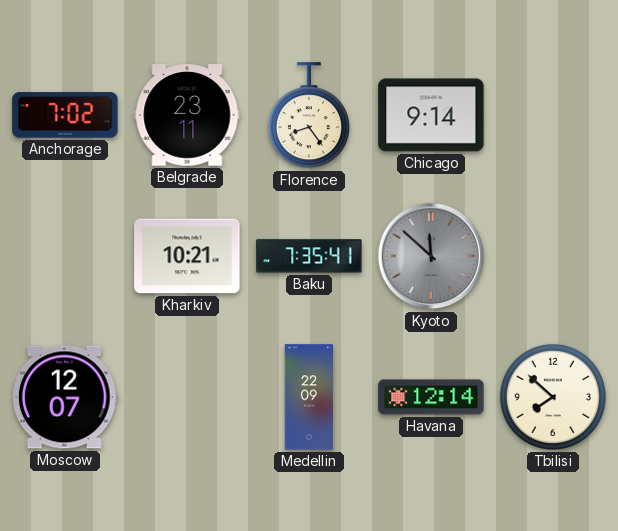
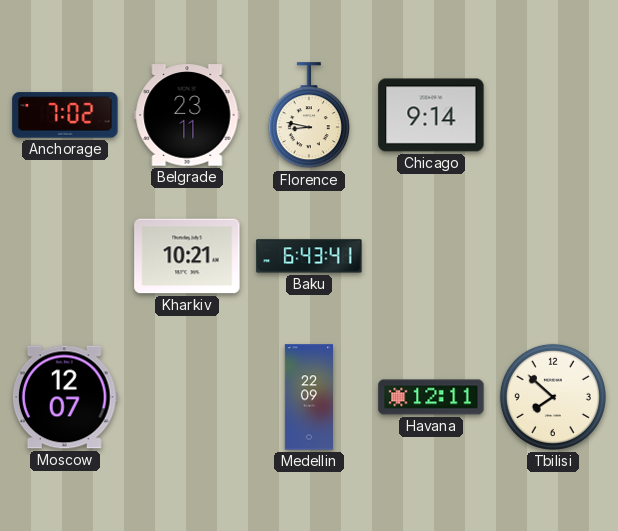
Florence: 8:24 -> 8:47
Baku: 7:35 -> 6:43
Kyoto: 11:52 -> none
Havana: 12:14 -> 12:11
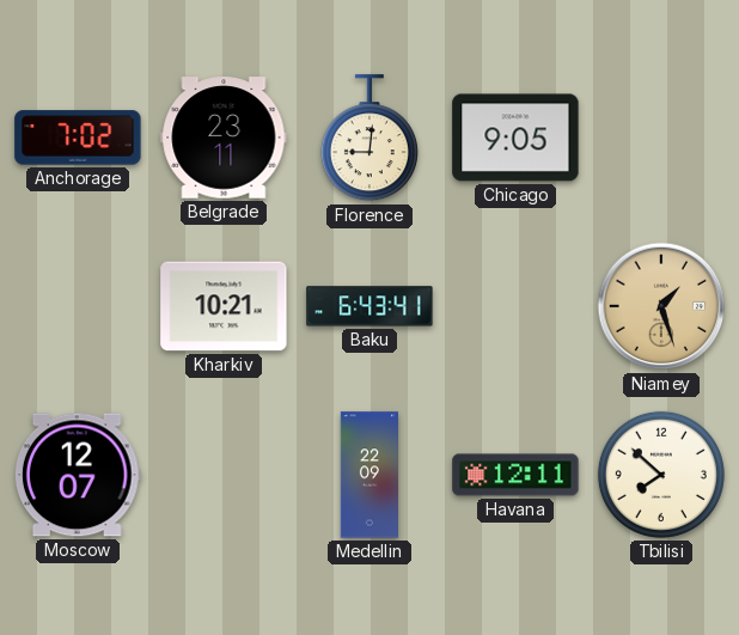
Florence: 8:47 -> 9:01
Chicago: 9:14 -> 9:05
Niamey: none -> 1:27
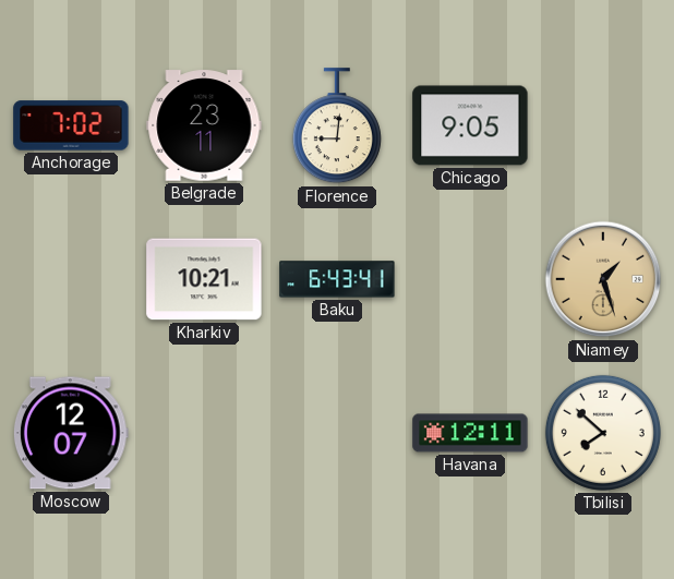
Medellin: 22:09 -> none
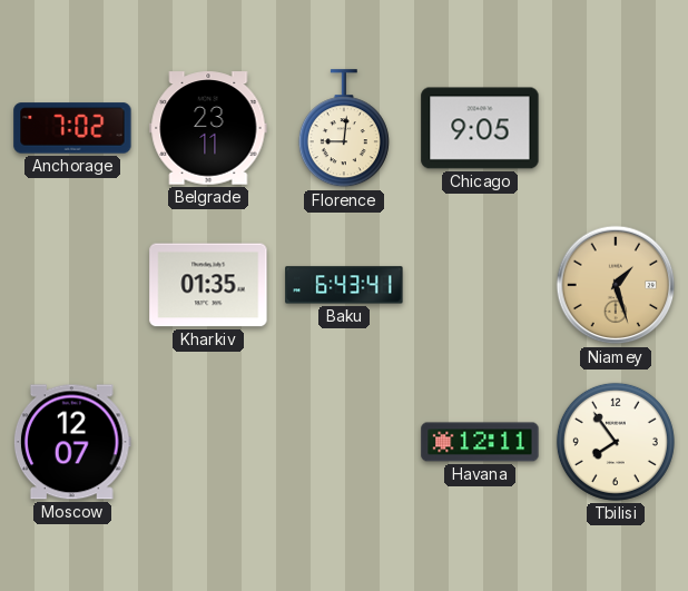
Kharkiv: 10:21 -> 01:35
Tbilisi: 7:52 -> 7:54
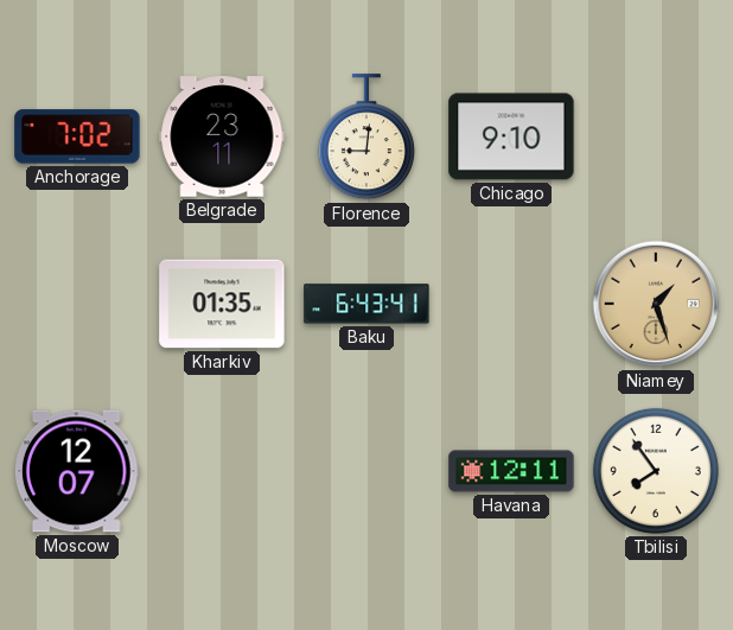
Chicago: 9:05 -> 9:10
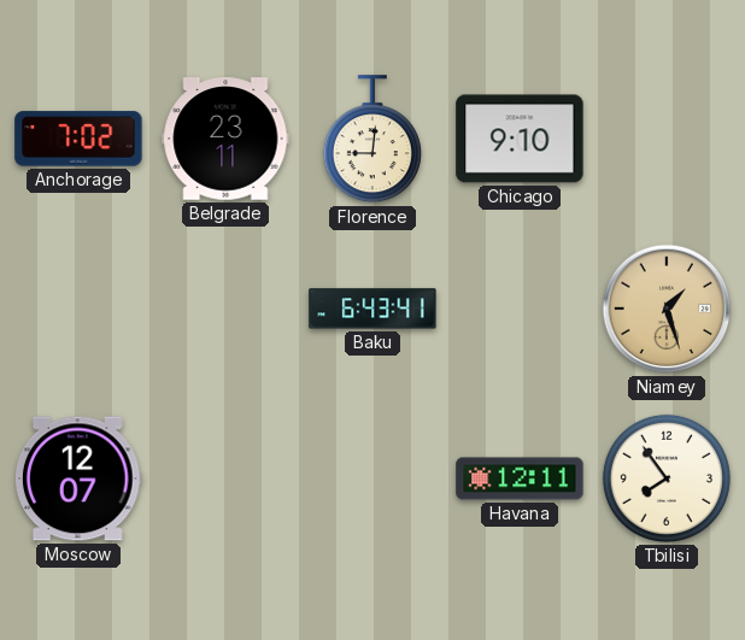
Kharkiv: 01:35 -> none
